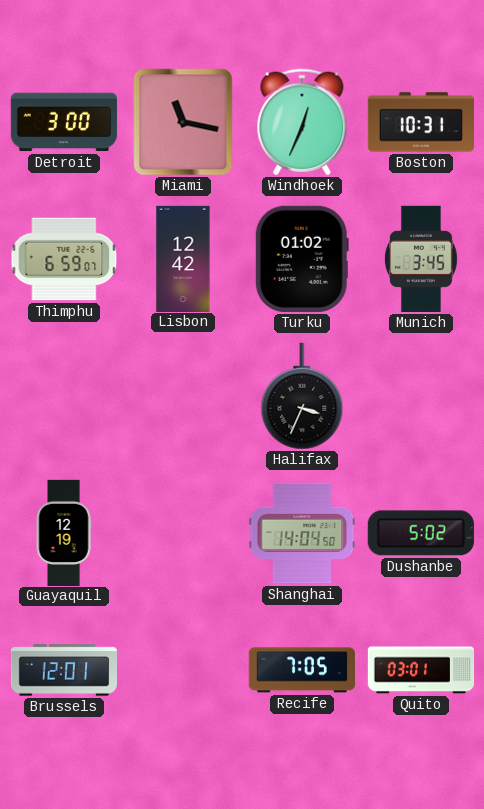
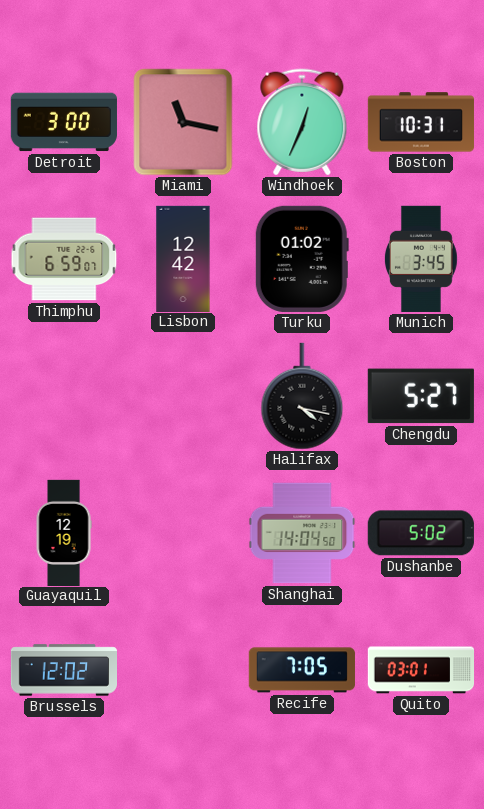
Halifax: 3:34 -> 4:17
Chengdu: none -> 5:27
Brussels: 12:01 -> 12:02
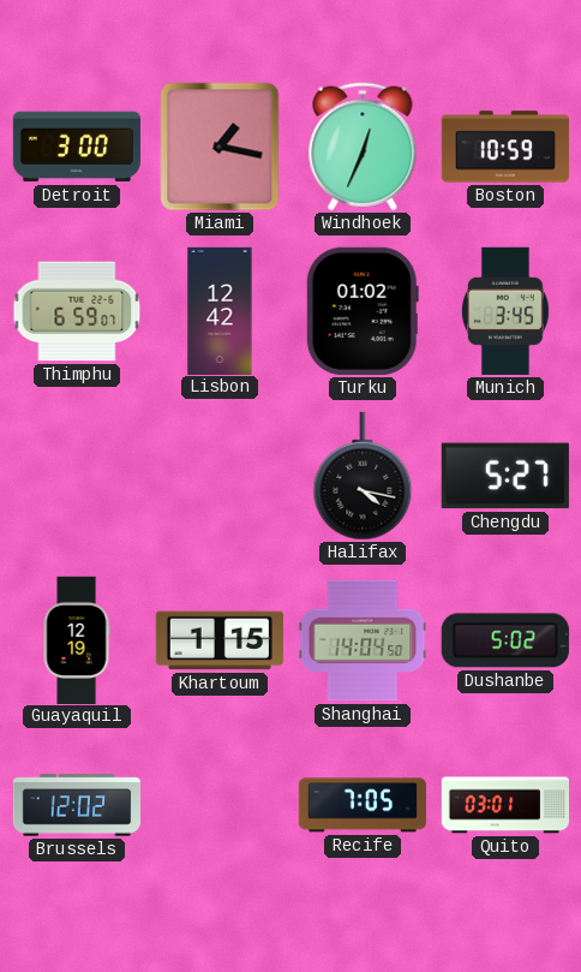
Miami: 11:17 -> 1:17
Boston: 10:31 -> 10:59
Khartoum: none -> 1:15
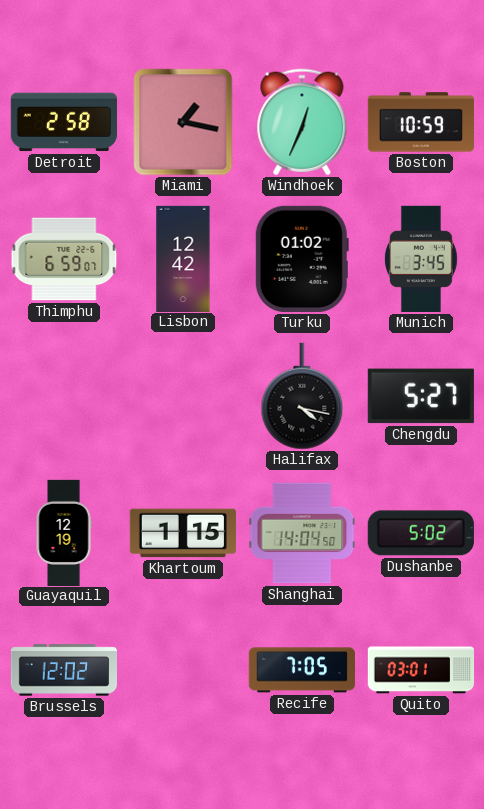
Detroit: 3:00 -> 2:58
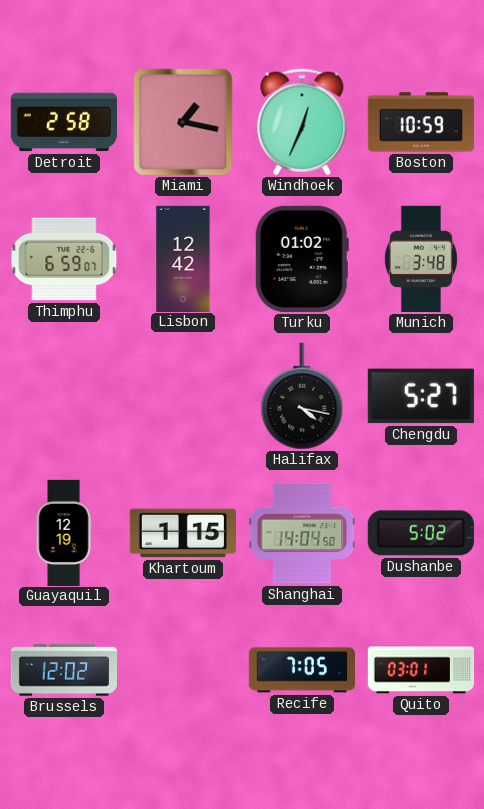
Munich: 3:45 -> 3:48
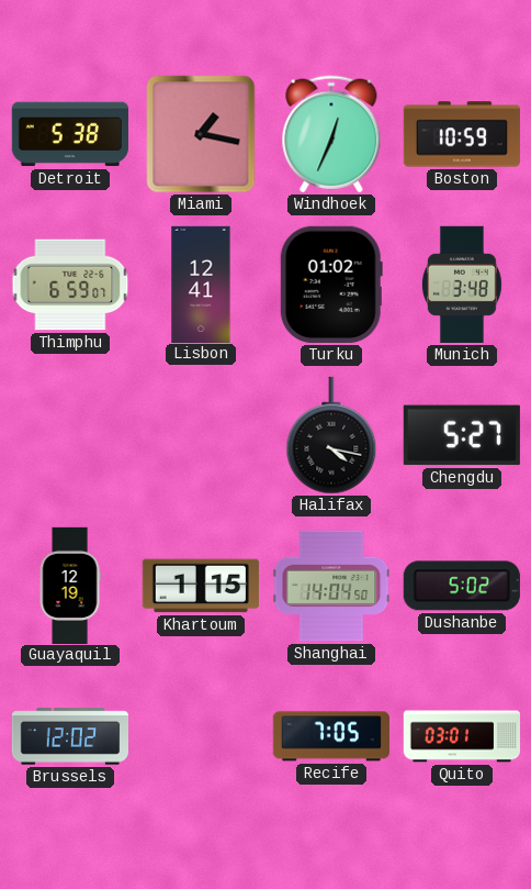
Detroit: 2:58 -> 5:38
Lisbon: 12:42 -> 12:41
